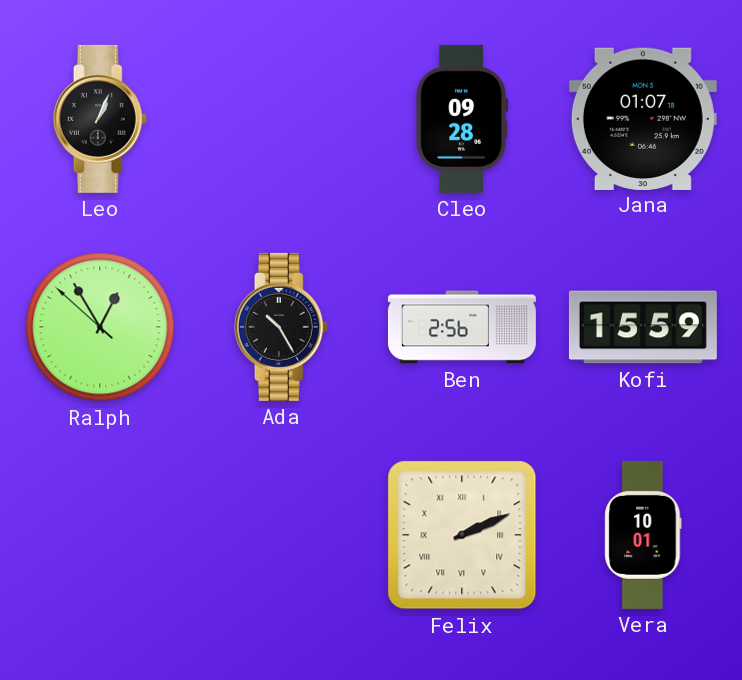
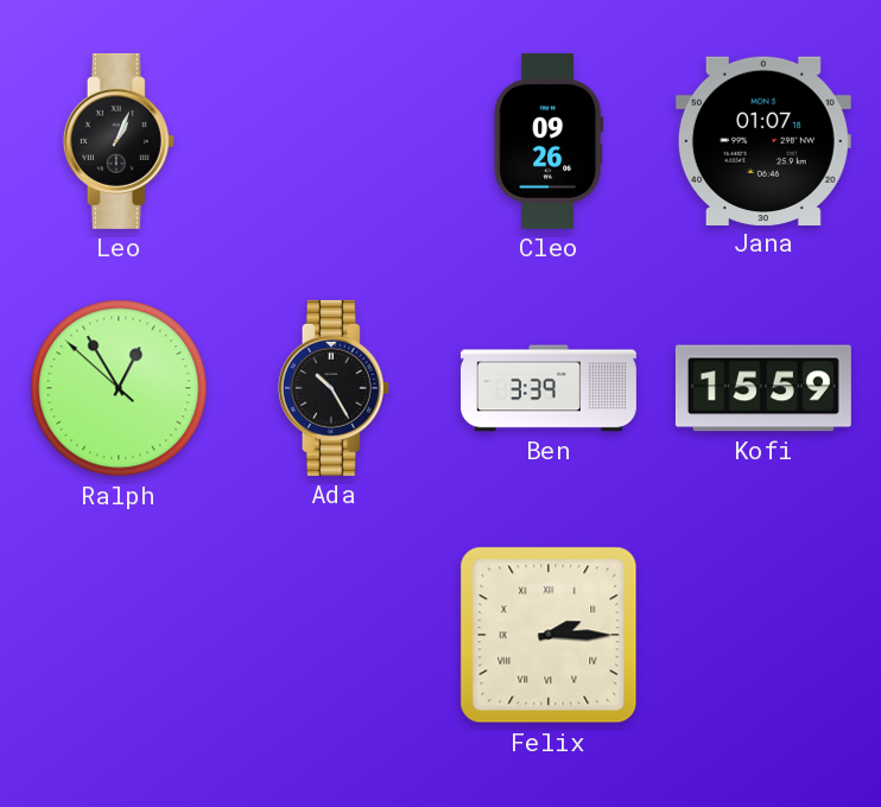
Cleo: 09:28 -> 09:26
Ben: 2:56 -> 3:39
Felix: 2:11 -> 2:15
Vera: 10:01 -> none
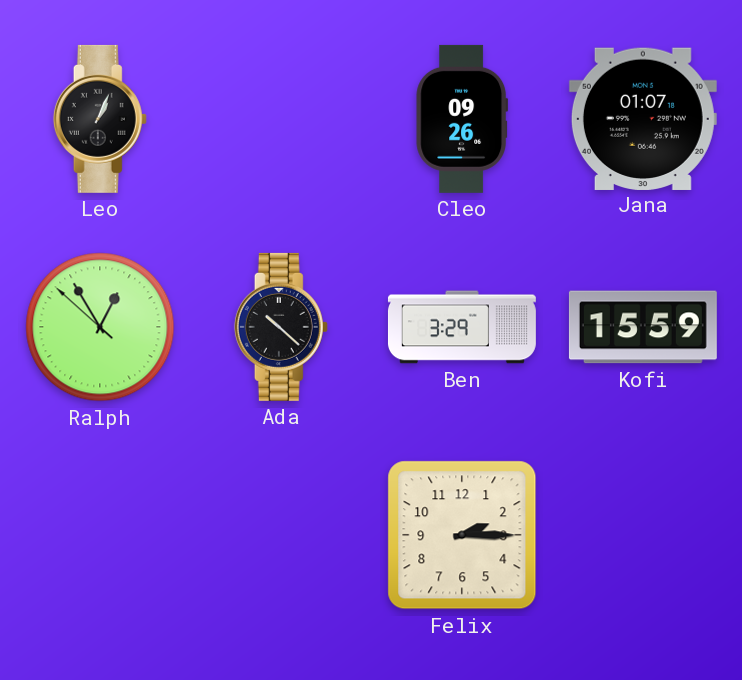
Ada: 10:25 -> 10:22
Ben: 3:39 -> 3:29
Felix numerals: Roman -> Arabic
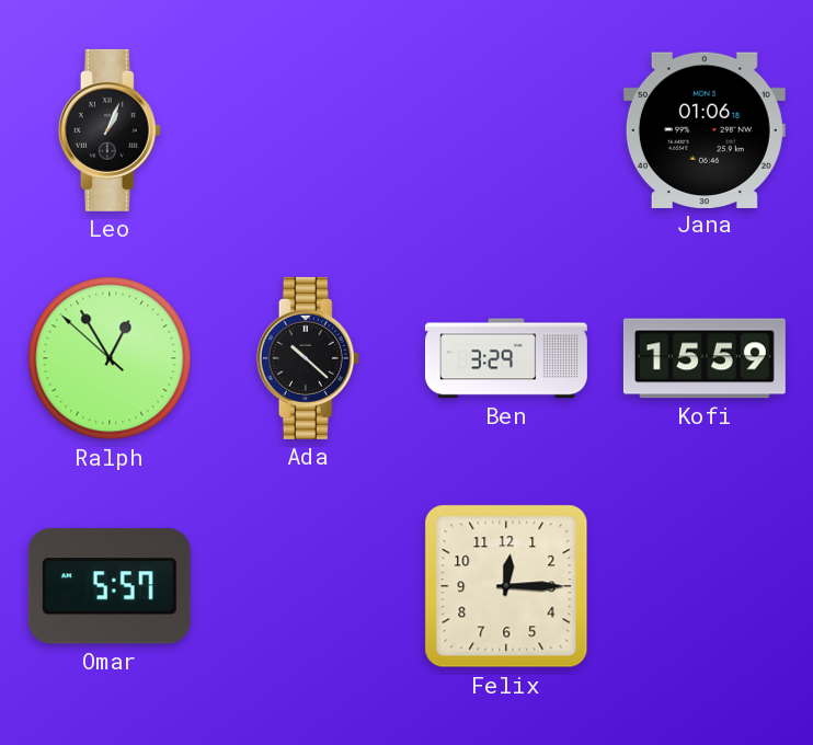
Cleo: 09:26 -> none
Jana: 01:07 -> 01:06
Omar: none -> 5:57
Felix: 2:15 -> 12:15
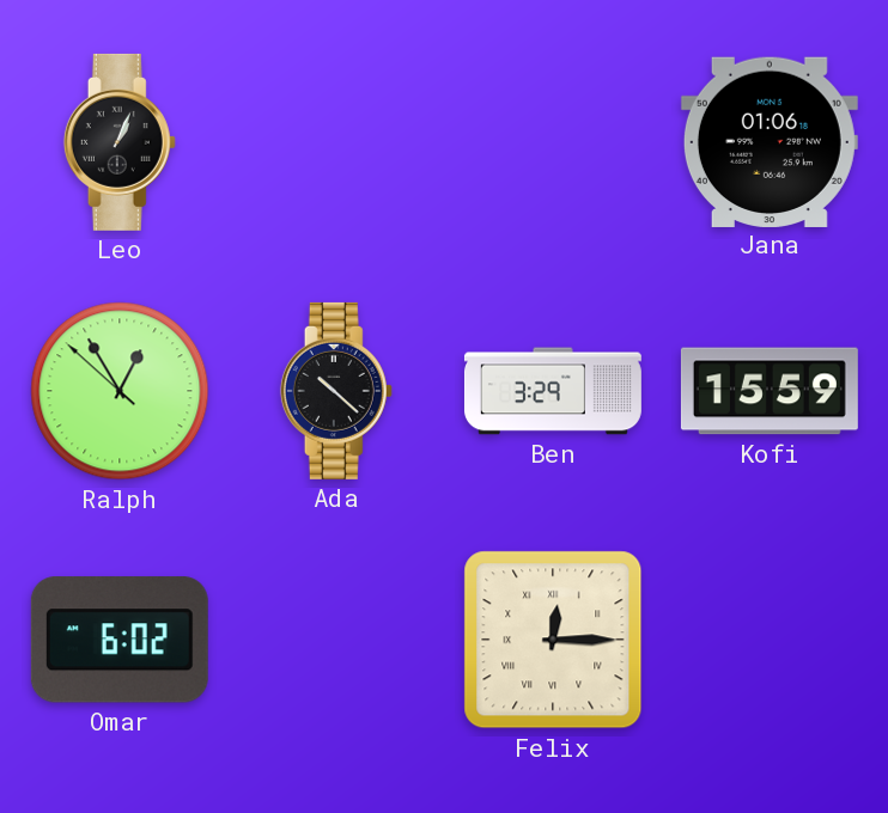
Omar: 5:57 -> 6:02
Felix numerals: Arabic -> Roman
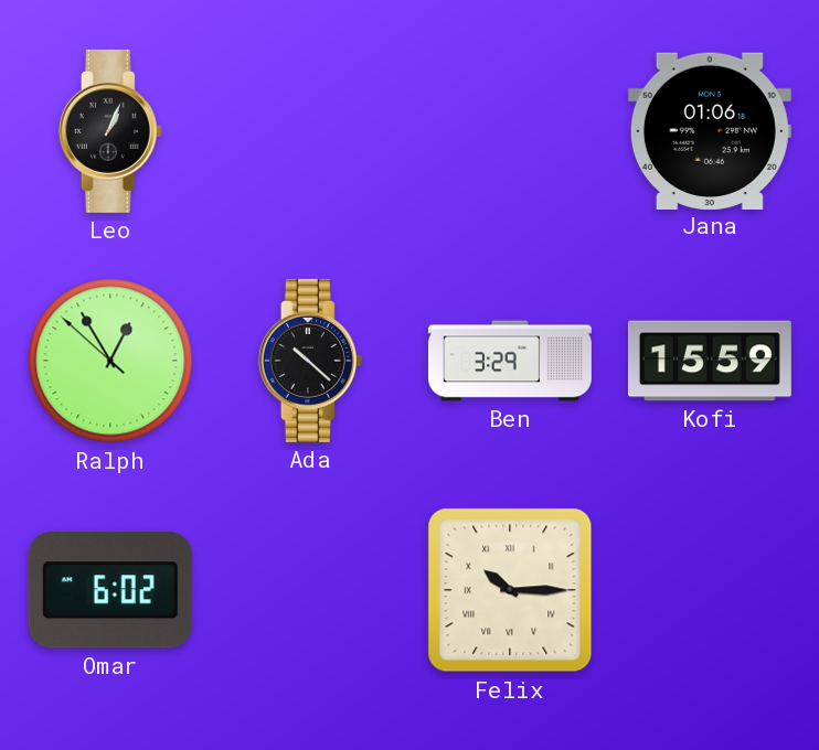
Felix: 12:15 -> 10:15
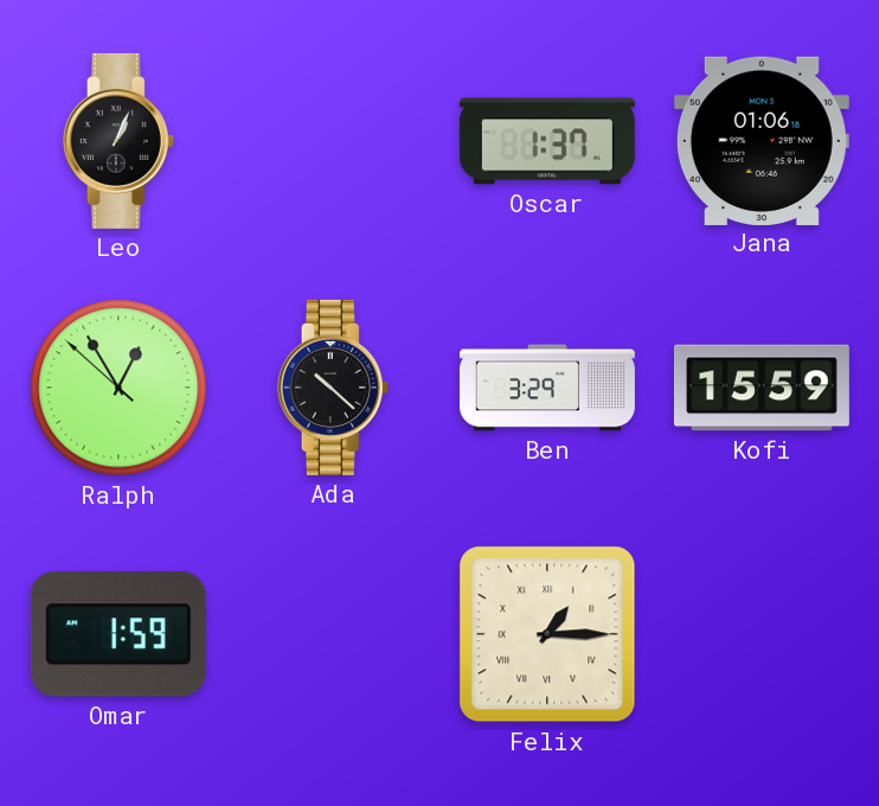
Oscar: none -> 1:37
Omar: 6:02 -> 1:59
Felix: 10:15 -> 1:15
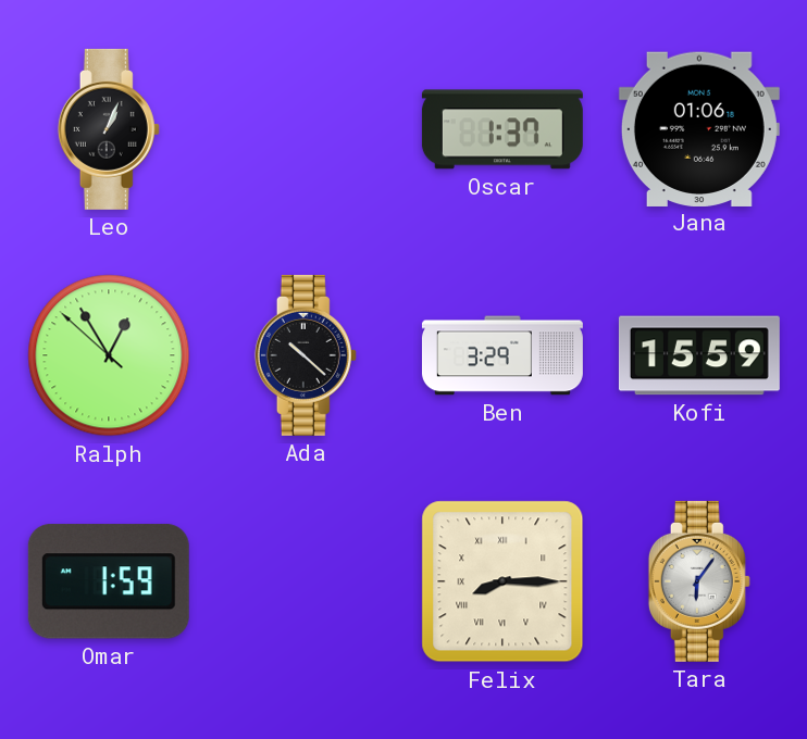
Felix: 1:15 -> 8:15
Tara: none -> 6:06
